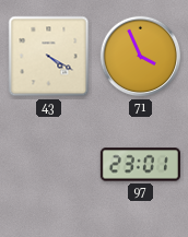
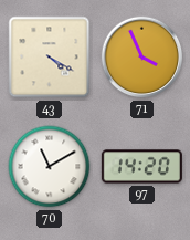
70: none -> 11:10
97: 23:01 -> 14:20
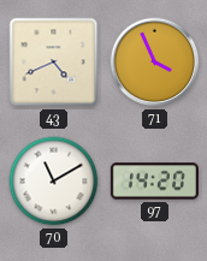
43: 4:20 -> 4:41
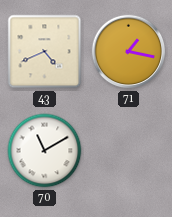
71: 3:56 -> 1:17
97: 14:20 -> none
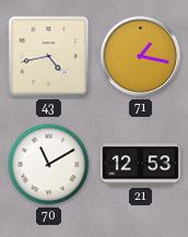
43: 4:41 -> 4:43
21: none -> 12:53
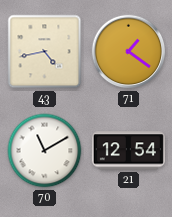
71: 1:17 -> 1:21
21: 12:53 -> 12:54
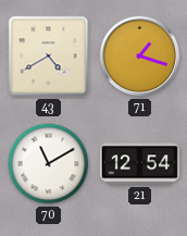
43: 4:43 -> 4:40
71: 1:21 -> 1:18
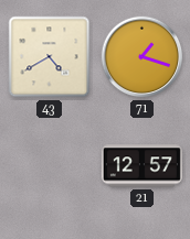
70: 11:10 -> none
21: 12:54 -> 12:57
